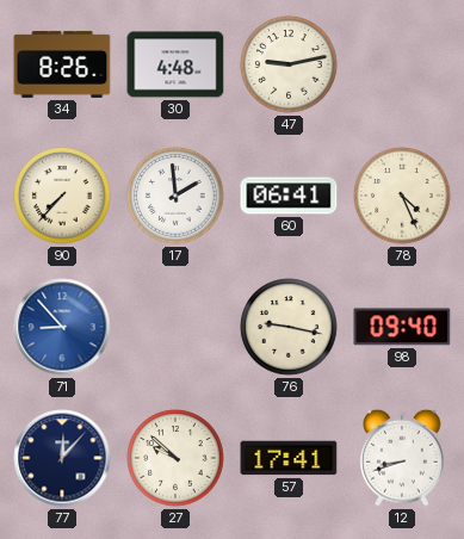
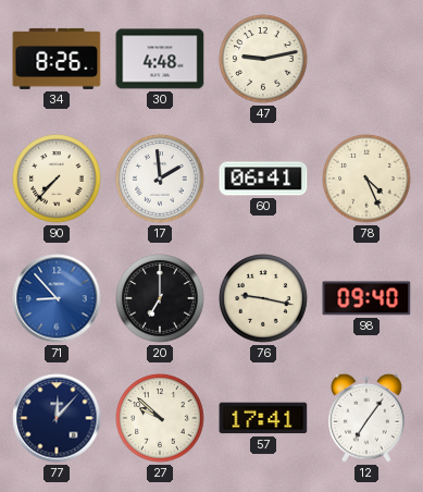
20: none -> 7:00
12: 8:42 -> 7:06
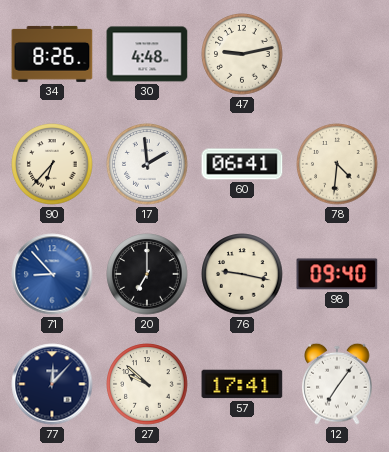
90: 7:37 -> 6:37
78: 4:26 -> 4:31
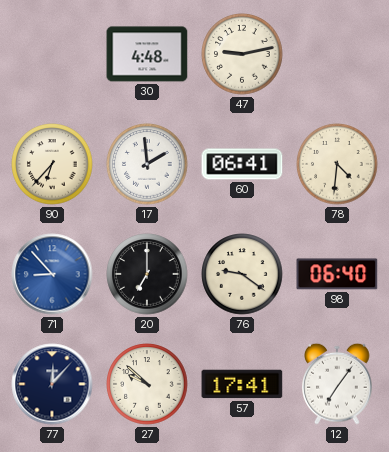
34: 8:26 -> none
76: 9:17 -> 9:21
98: 09:40 -> 06:40
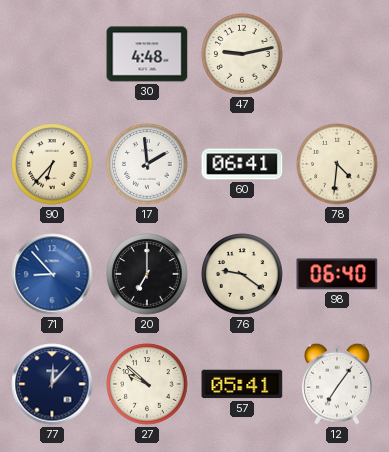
57: 17:41 -> 05:41
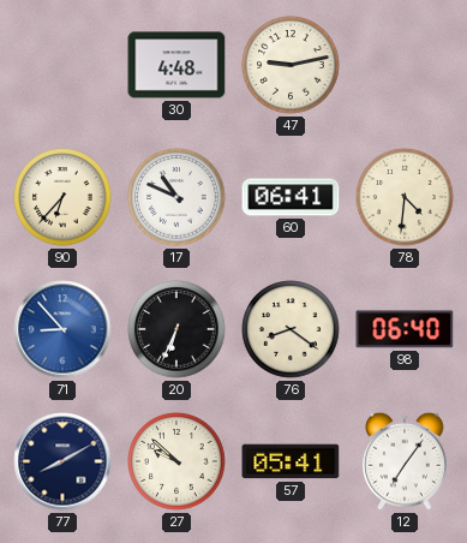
17: 1:59 -> 10:49
20: 7:00 -> 6:34
76: 9:21 -> 8:21
77: 12:07 -> 8:10
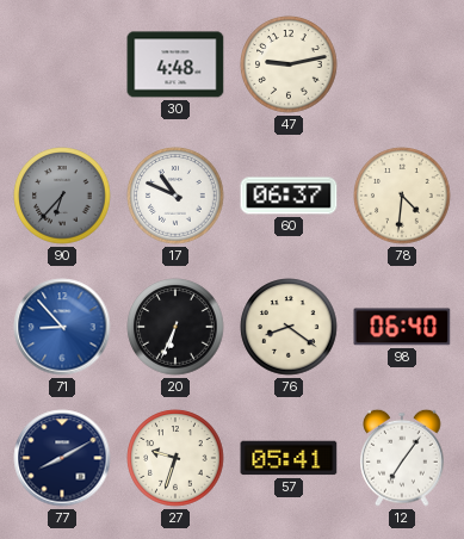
90 dial: cream -> grey
60: 06:41 -> 06:37
27: 9:52 -> 9:33
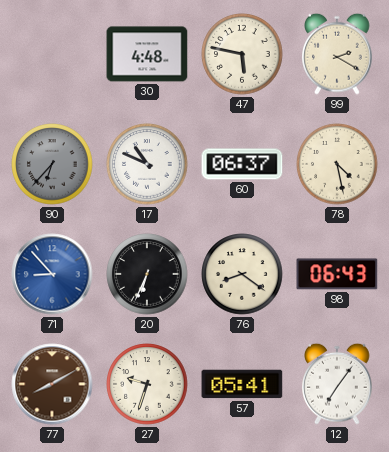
47: 9:13 -> 5:47
99: none -> 2:20
78: 4:31 -> 4:28
98: 06:40 -> 06:43
77 dial: navy -> brown
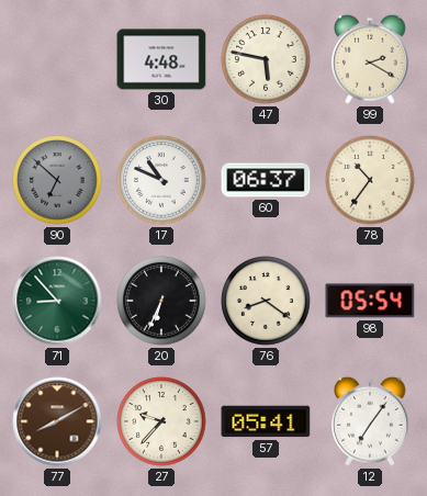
90: 6:37 -> 6:52
78: 4:28 -> 10:36
71 dial: blue -> green
98: 06:43 -> 05:54
27: 9:33 -> 9:37
